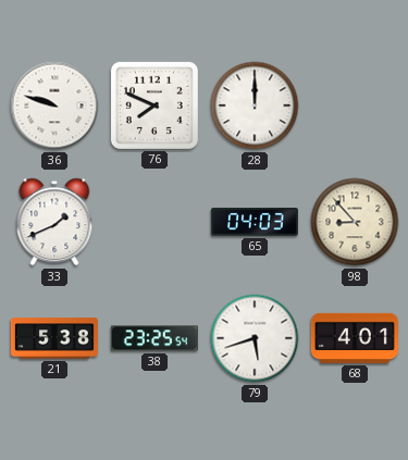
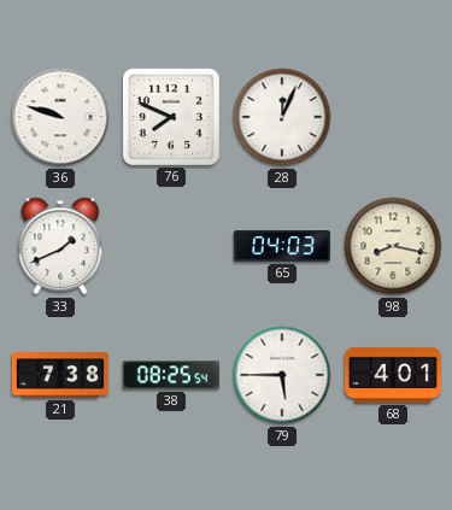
28: 12:00 -> 12:04
98: 8:53 -> 8:17
21: 5:38 -> 7:38
38: 23:25 -> 08:25
79: 5:42 -> 5:45
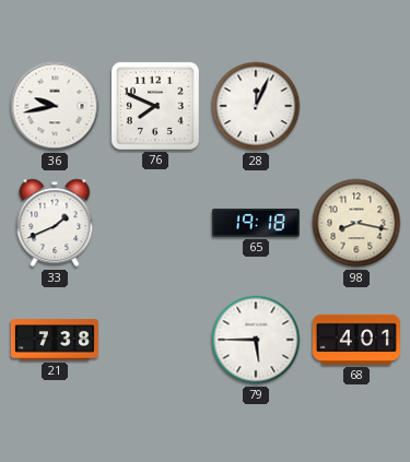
36: 9:48 -> 9:43
65: 04:03 -> 19:18
38: 08:25 -> none
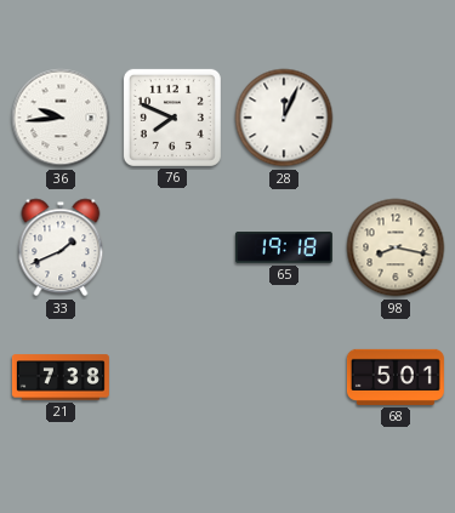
36: 9:43 -> 9:44
79: 5:45 -> none
68: 4:01 -> 5:01
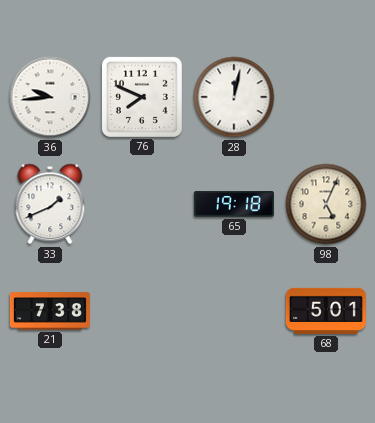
28: 12:04 -> 12:02
98: 8:17 -> 5:04
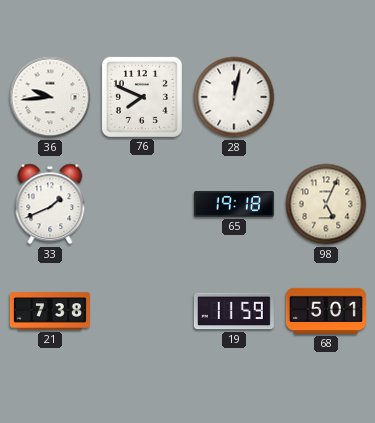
19: none -> 11:59
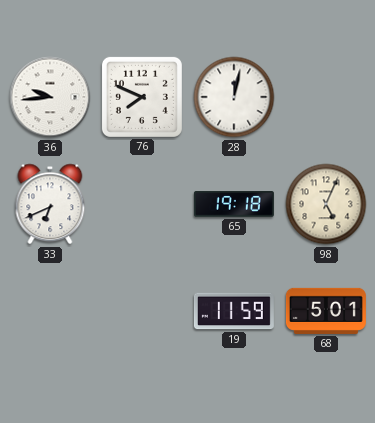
33: 1:41 -> 6:41
21: 7:38 -> none
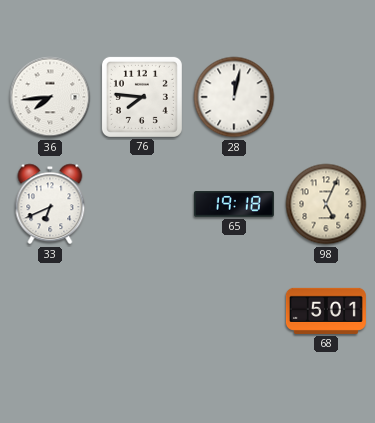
36: 9:44 -> 7:44
76: 7:49 -> 7:46
19: 11:59 -> none
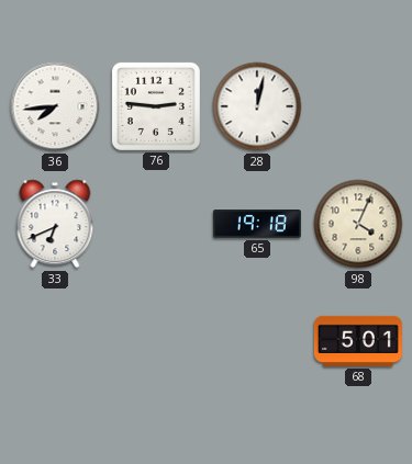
76: 7:46 -> 2:46
98: 5:04 -> 4:04
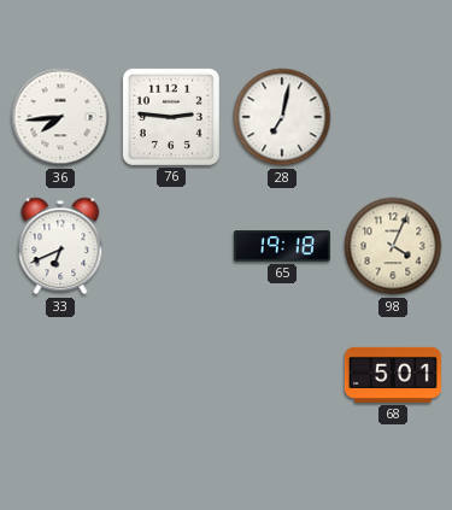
28: 12:02 -> 7:02
